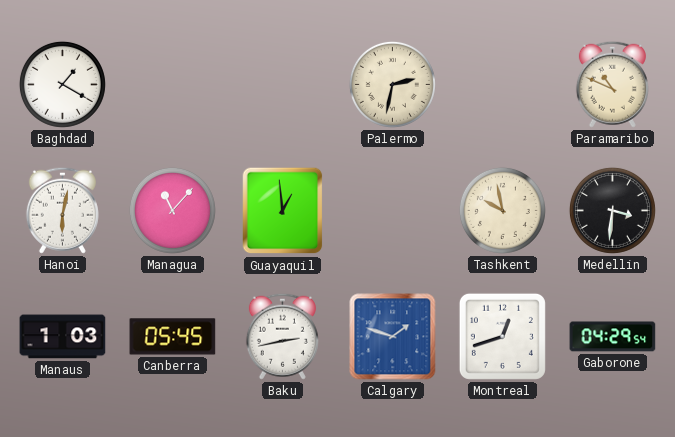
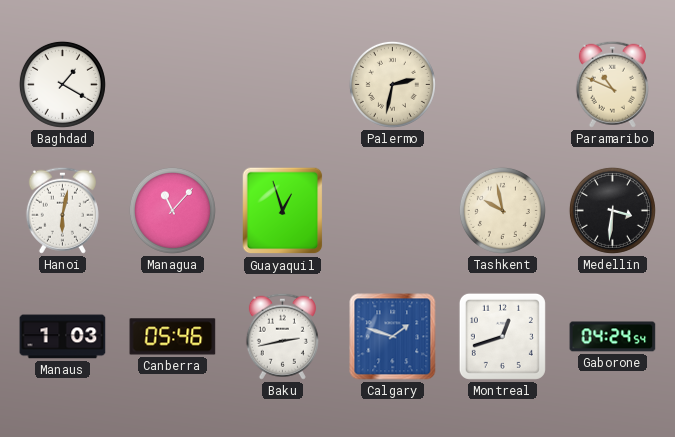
Guayaquil: 12:59 -> 12:57
Canberra: 05:45 -> 05:46
Gaborone: 04:29 -> 04:24
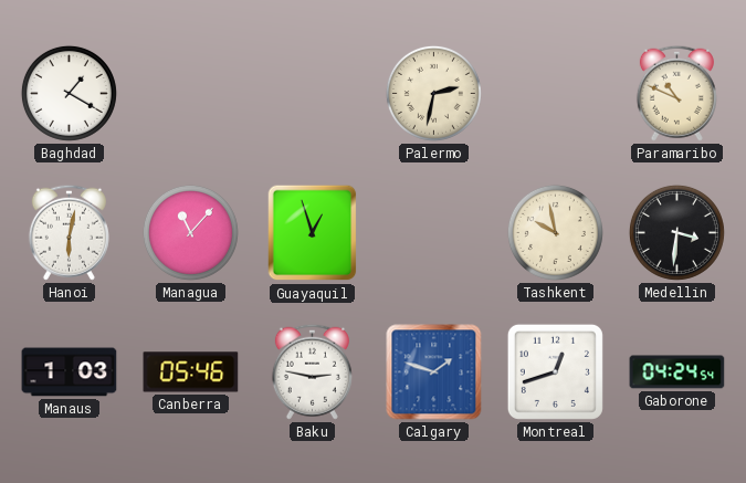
Baku: 2:43 -> 2:47
